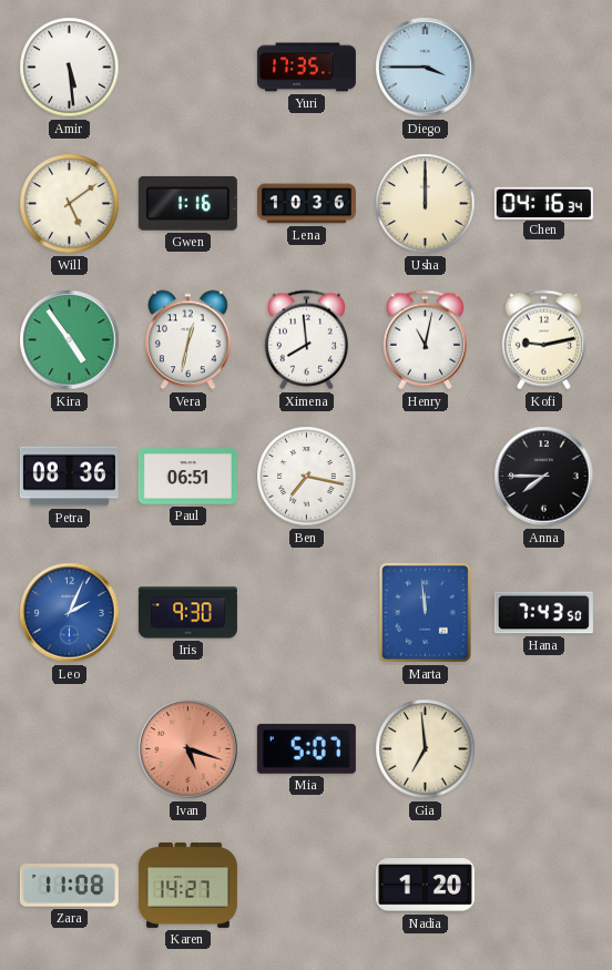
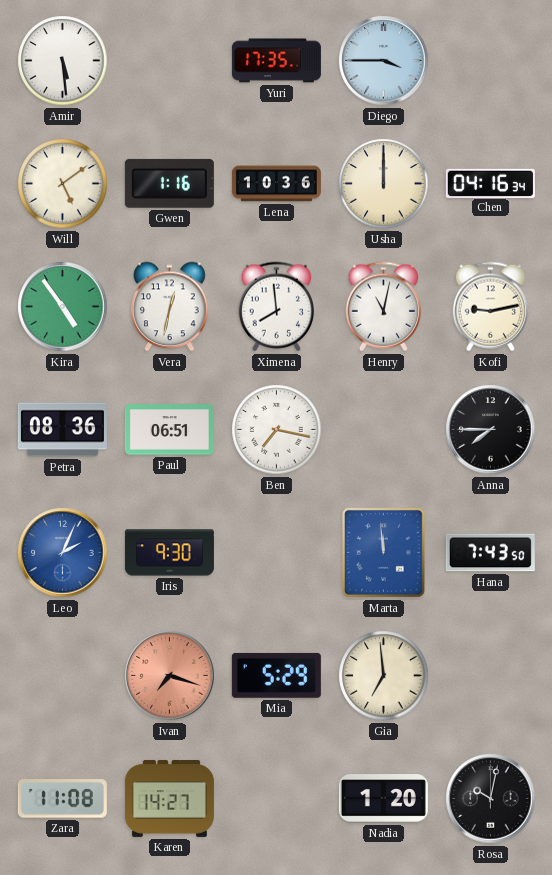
Ivan: 5:18 -> 7:18
Mia: 5:07 -> 5:29
Rosa: none -> 10:02
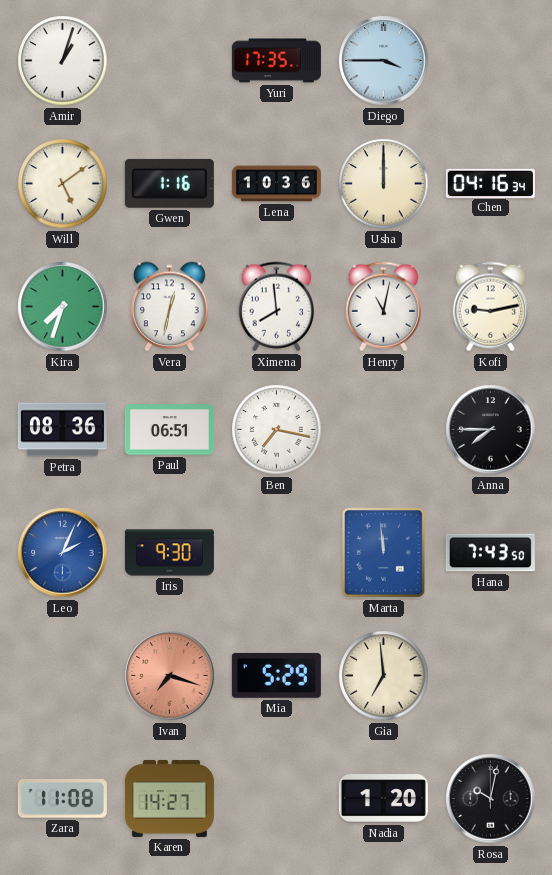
Amir: 5:29 -> 1:03
Kira: 4:54 -> 7:33
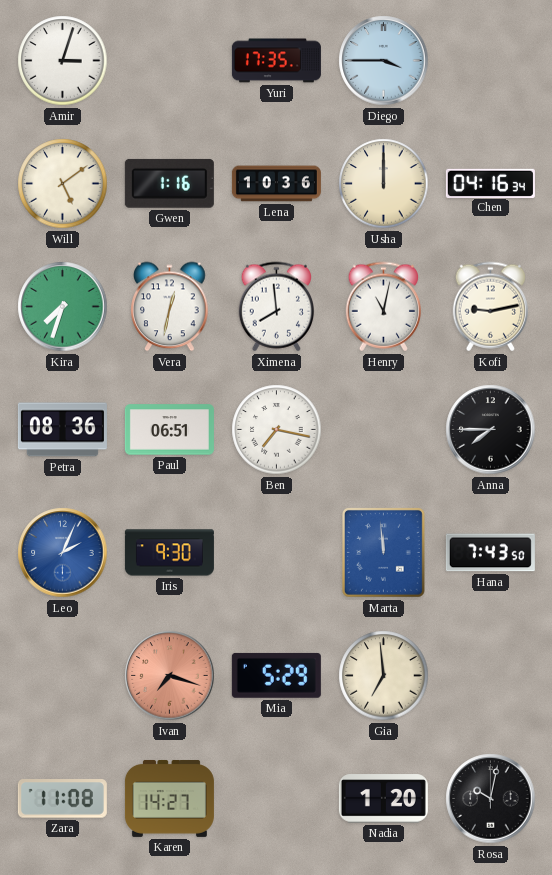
Amir: 1:03 -> 3:03
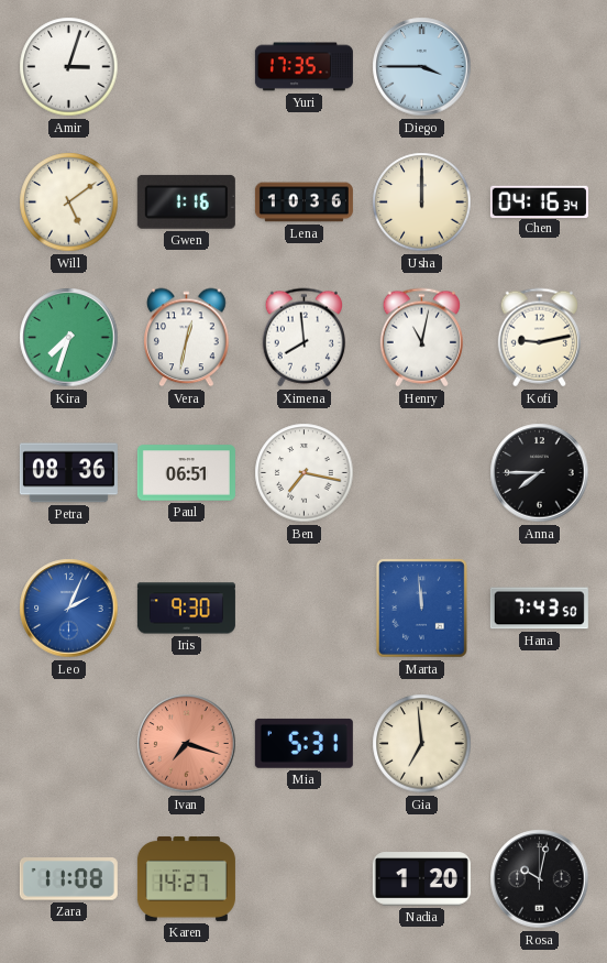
Mia: 5:29 -> 5:31
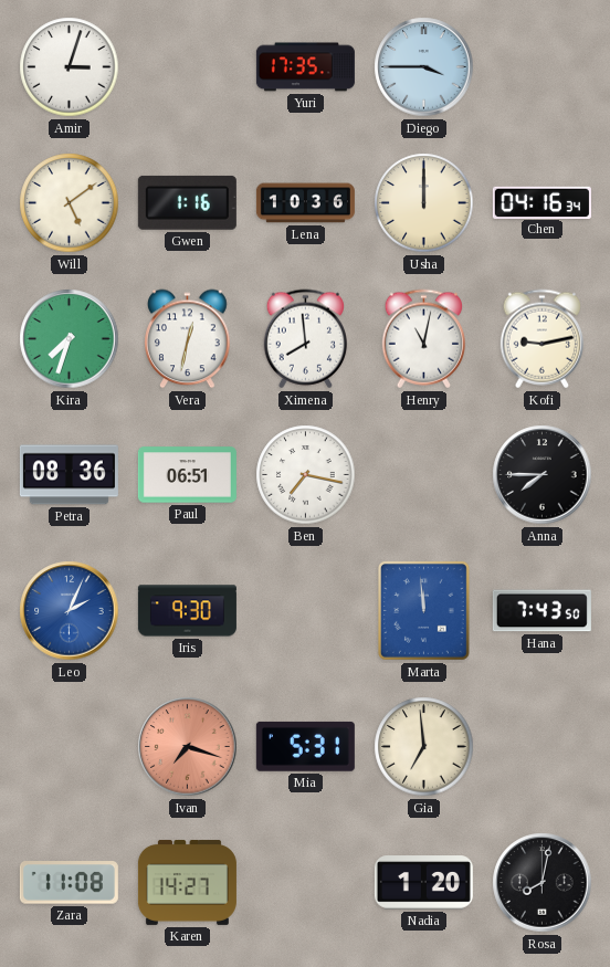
Rosa: 10:02 -> 8:02
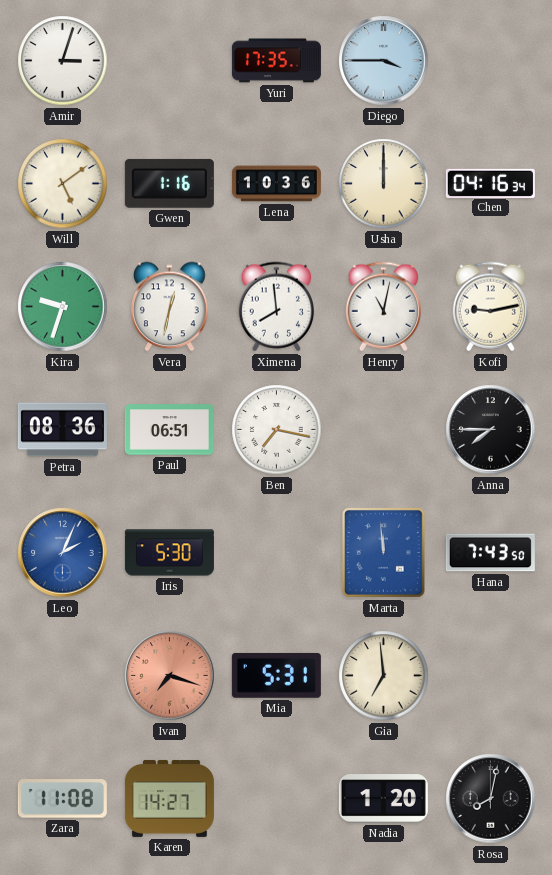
Kira: 7:33 -> 9:33
Iris: 9:30 -> 5:30
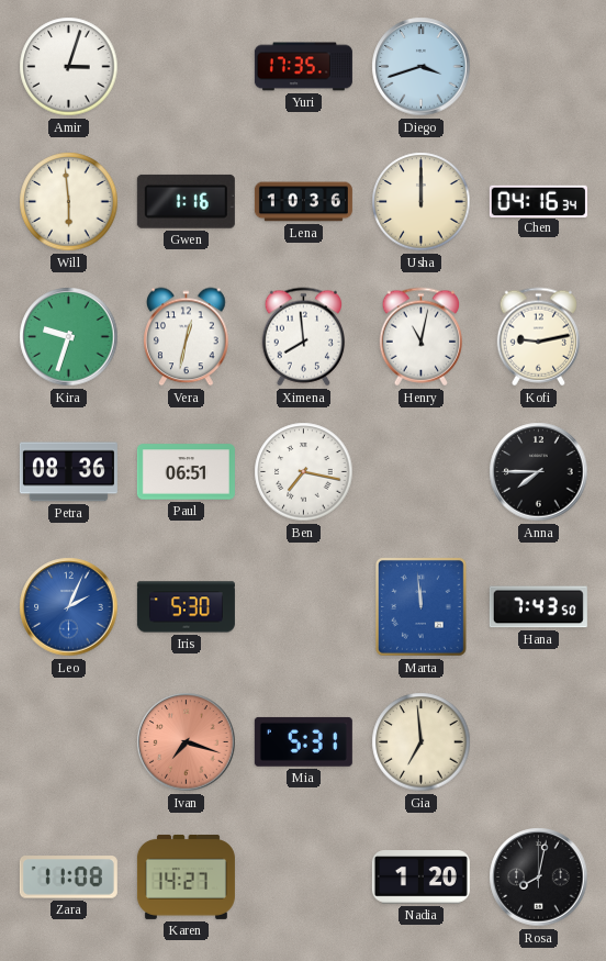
Diego: 3:45 -> 3:42
Will: 5:09 -> 5:59
